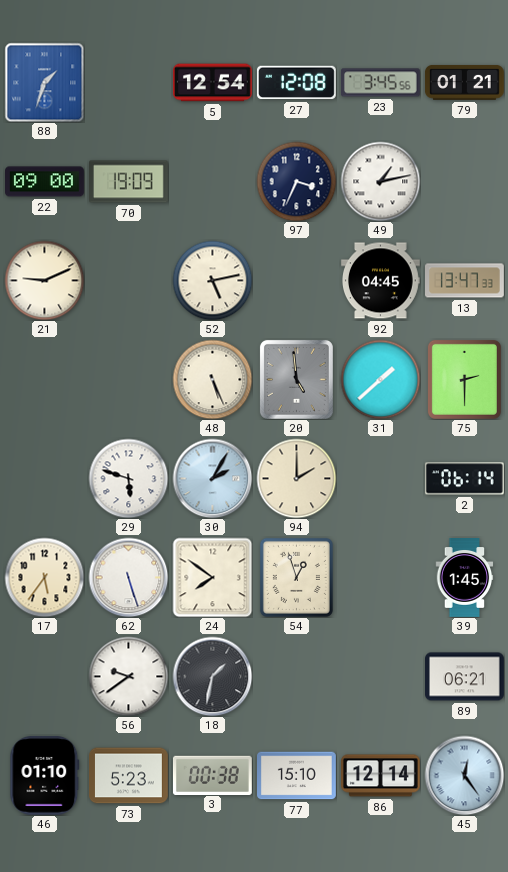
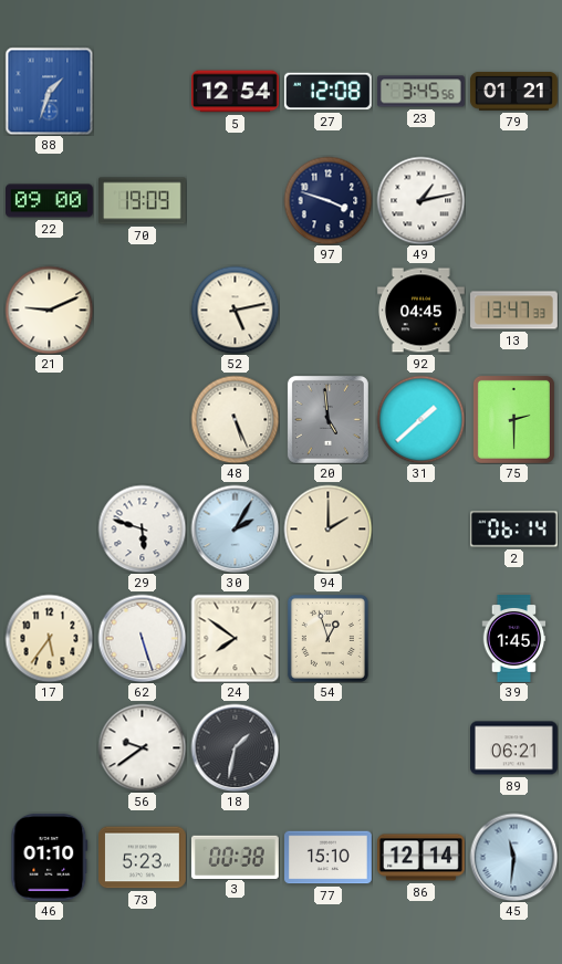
97: 3:34 -> 3:48
45: 12:24 -> 11:31
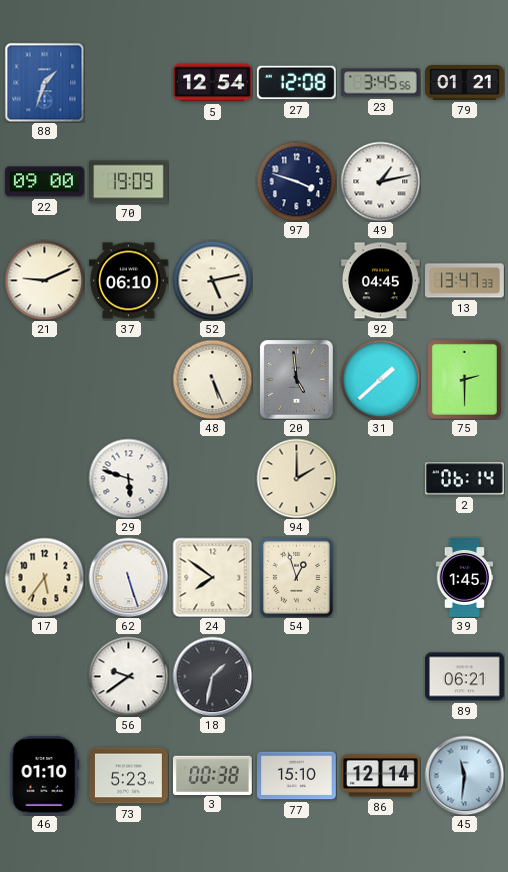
37: none -> 06:10
30: 2:05 -> none
